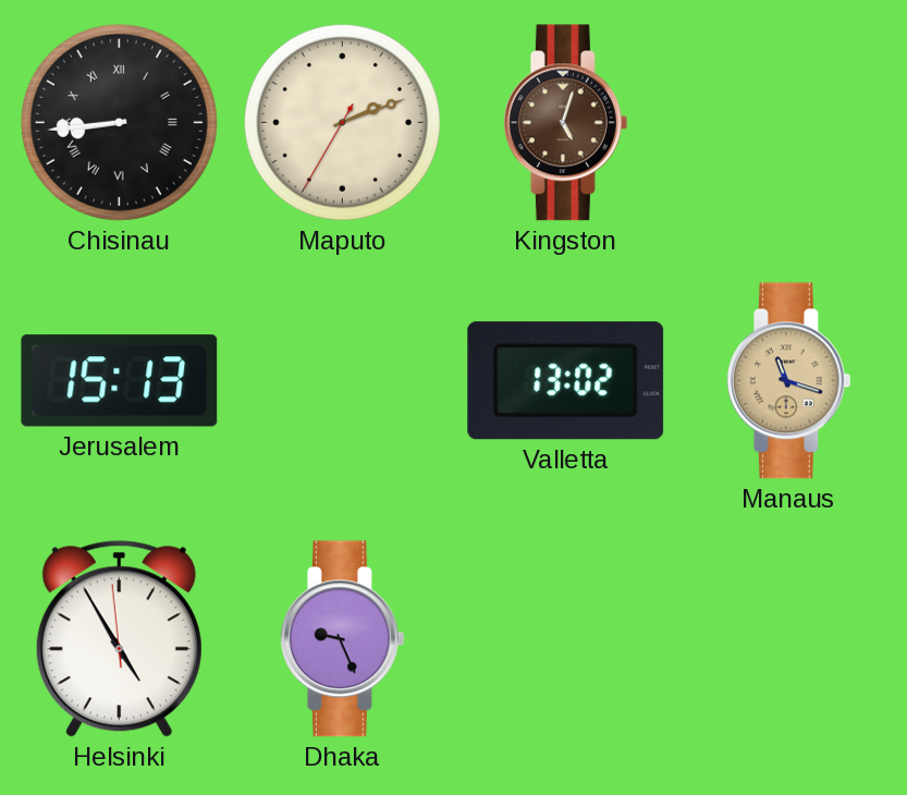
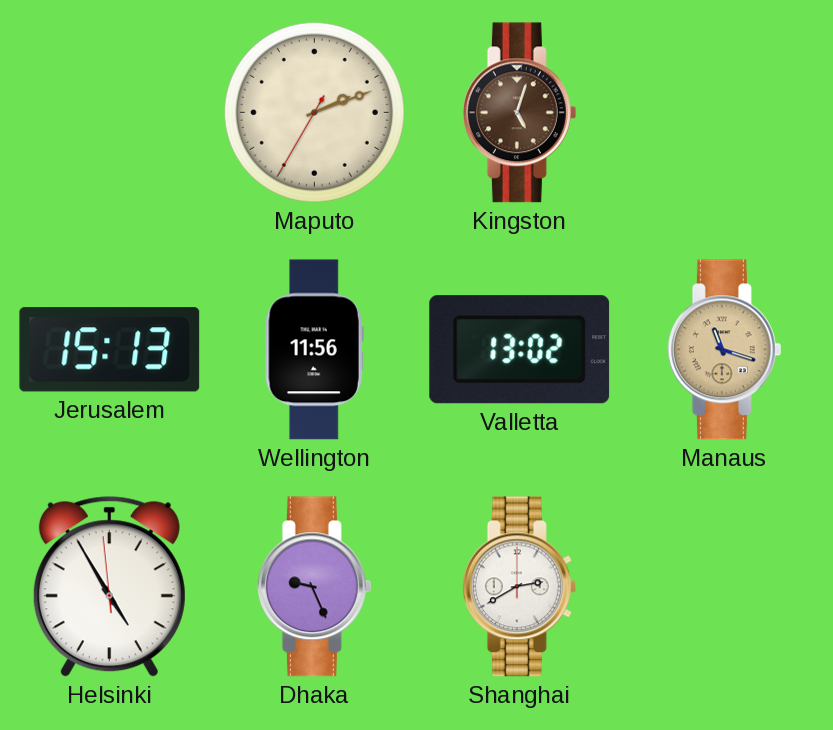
Chisinau: 8:44 -> none
Wellington: none -> 11:56
Shanghai: none -> 2:40
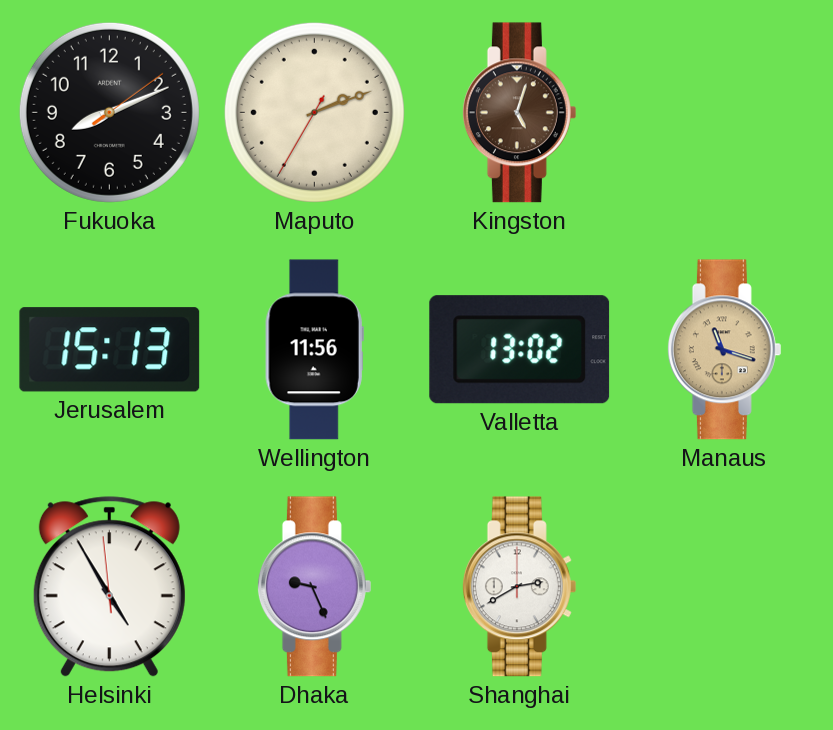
Fukuoka: none -> 8:11
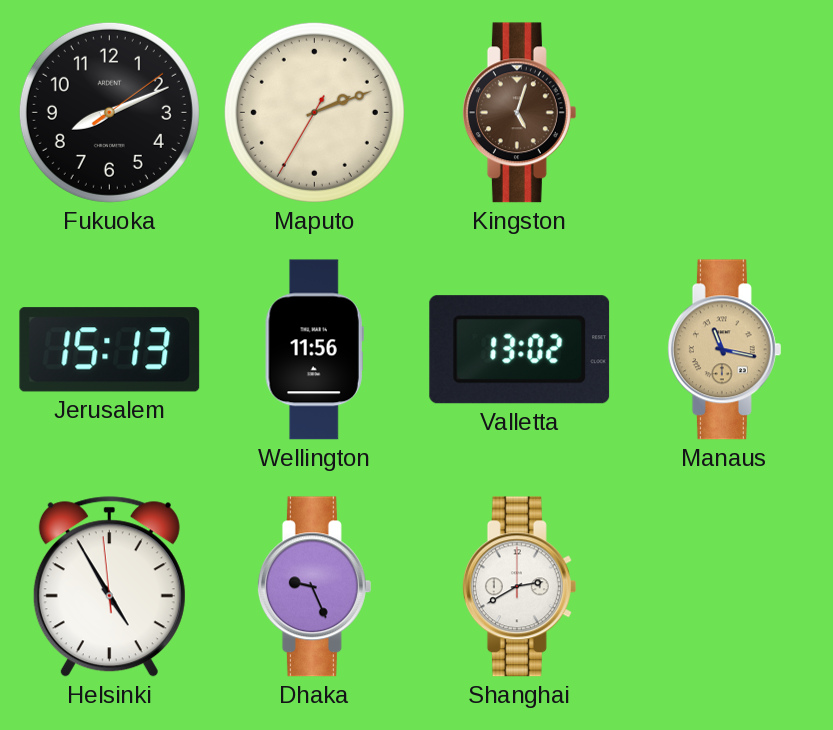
Manaus: 11:18 -> 11:17
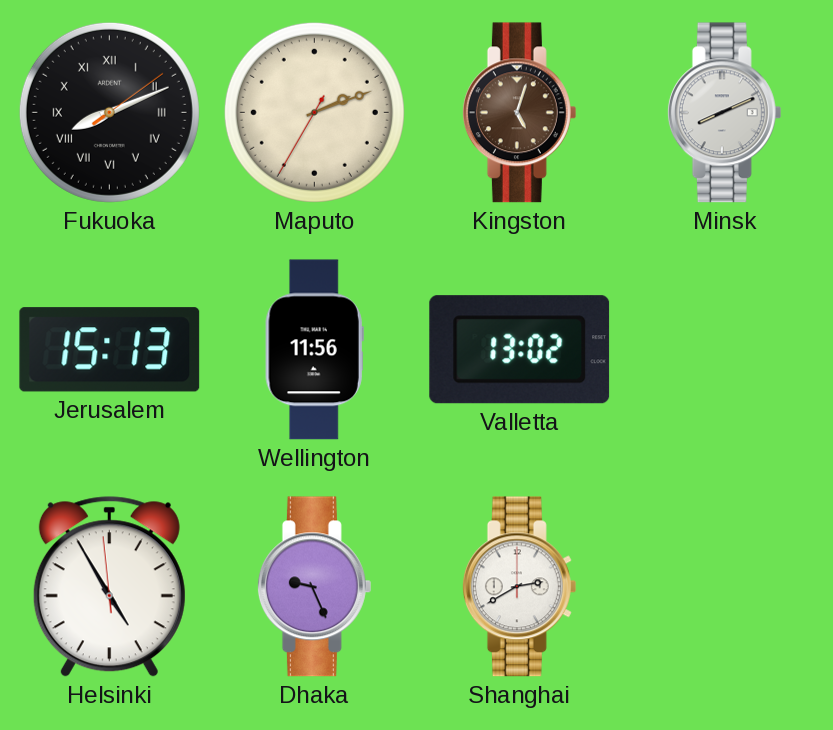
Fukuoka numerals: Arabic -> Roman
Minsk: none -> 8:11
Manaus: 11:17 -> none
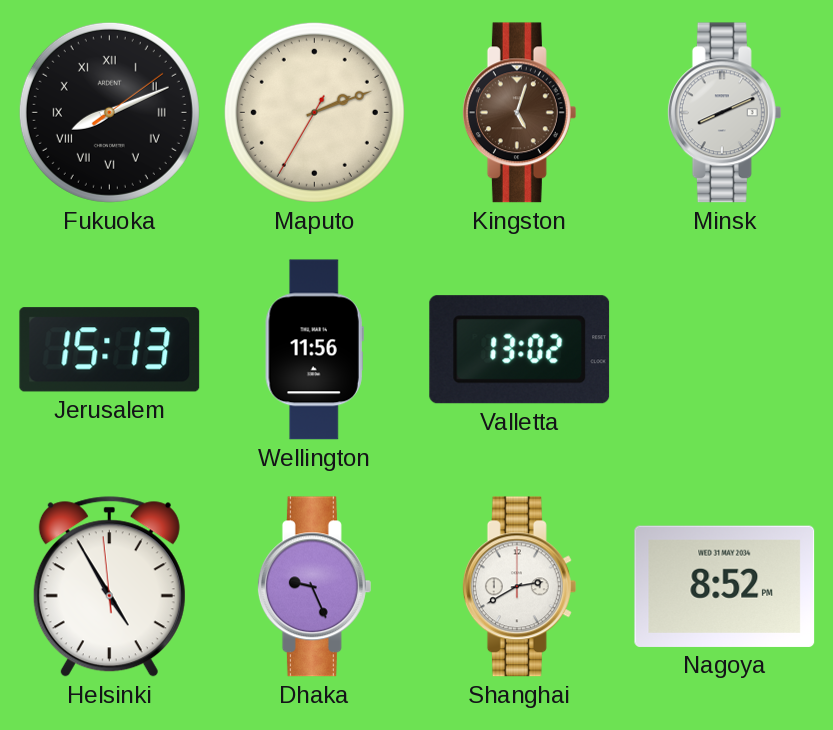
Nagoya: none -> 8:52
